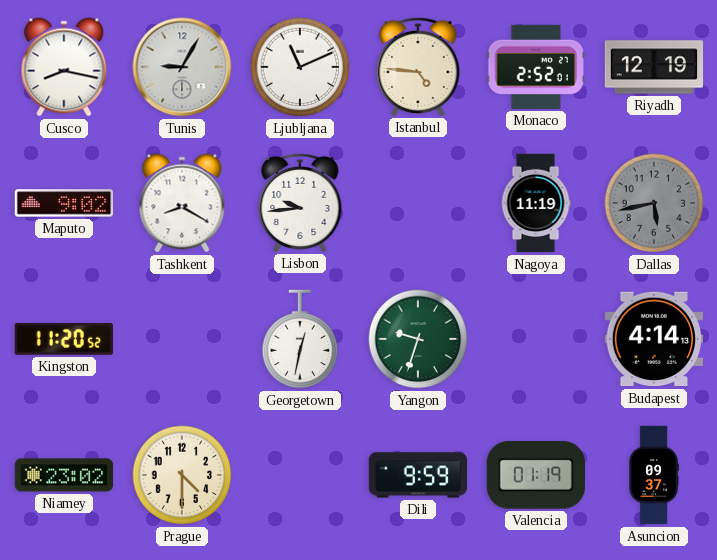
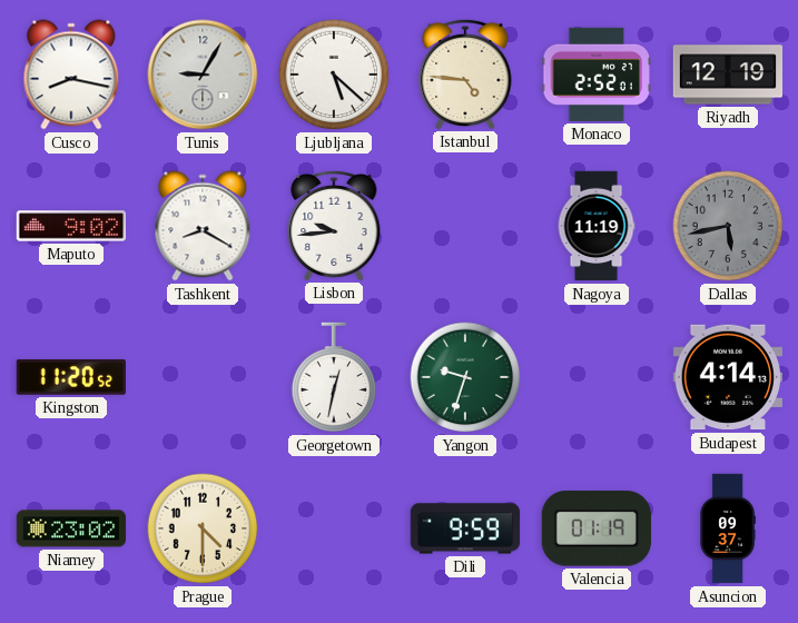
Ljubljana: 11:11 -> 5:22
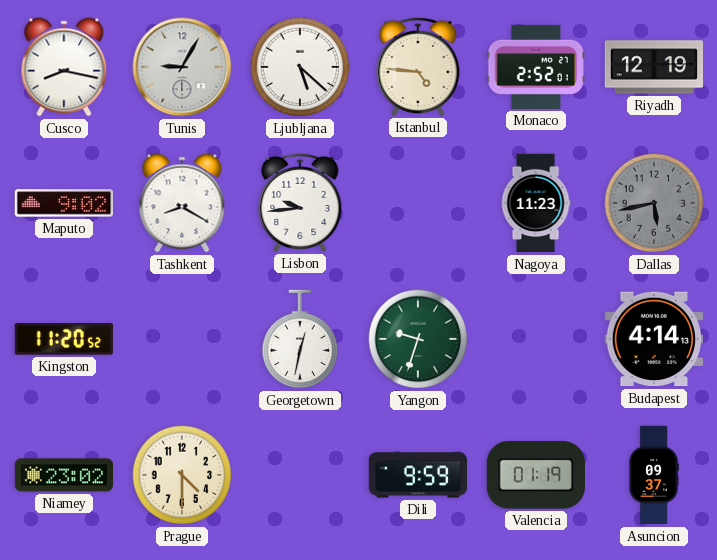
Nagoya: 11:19 -> 11:23
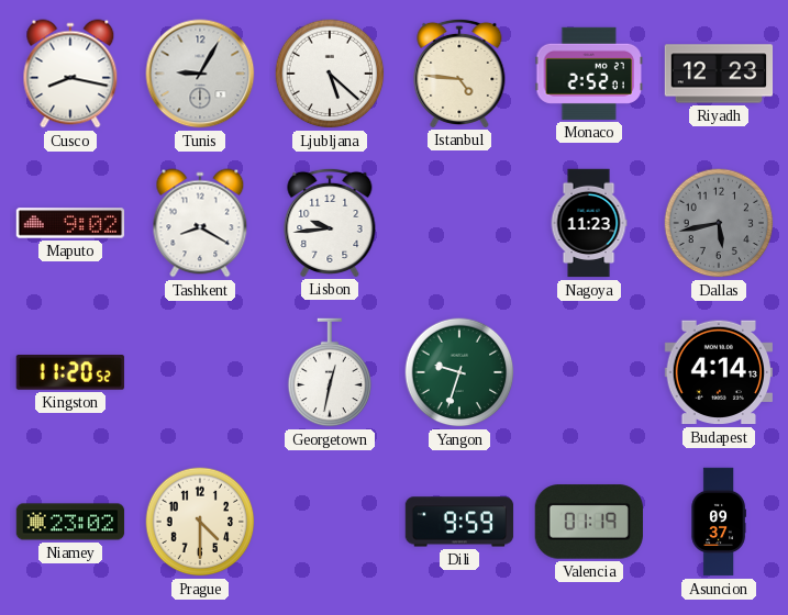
Riyadh: 12:19 -> 12:23
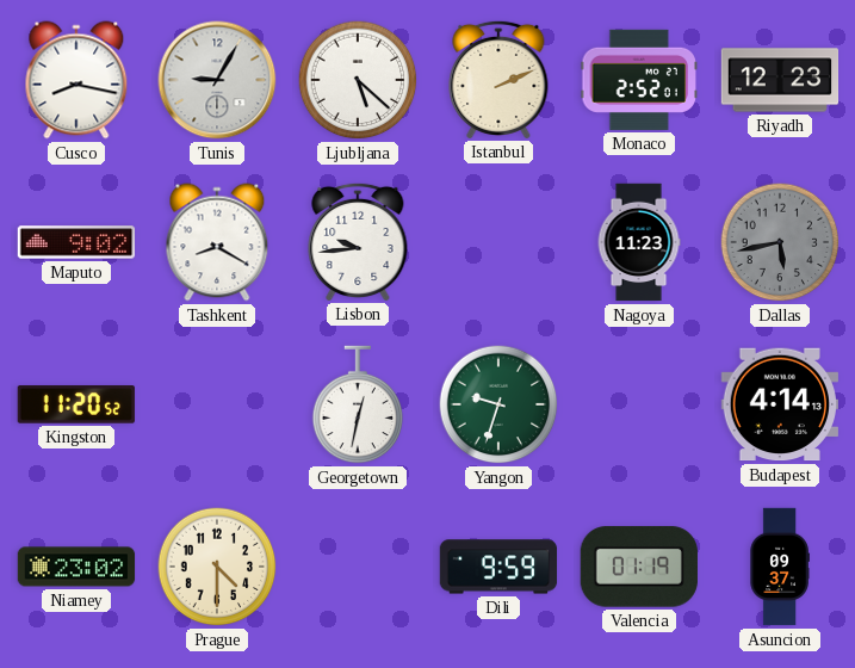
Istanbul: 4:46 -> 2:11
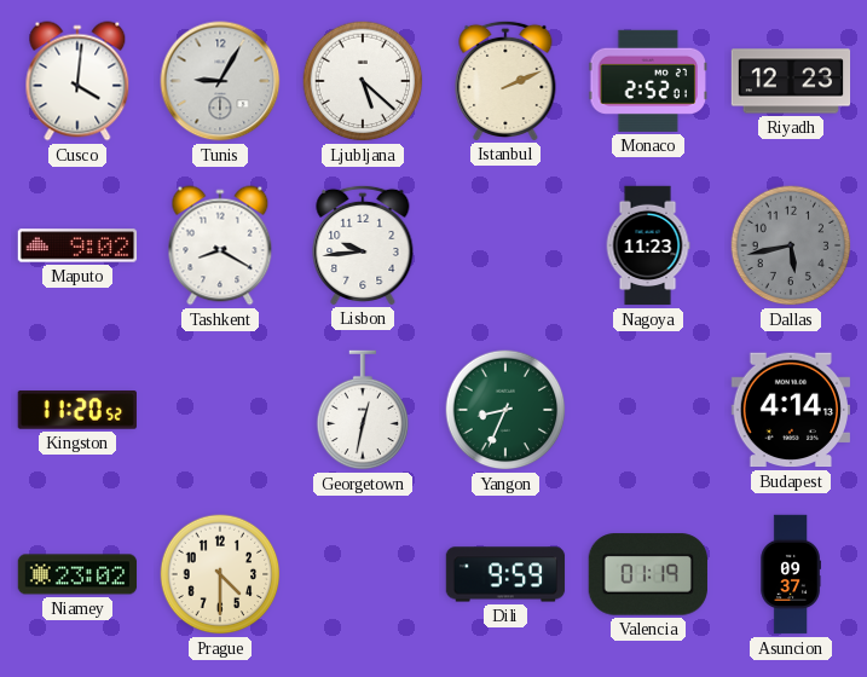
Cusco: 8:17 -> 4:01
Yangon: 9:33 -> 8:34
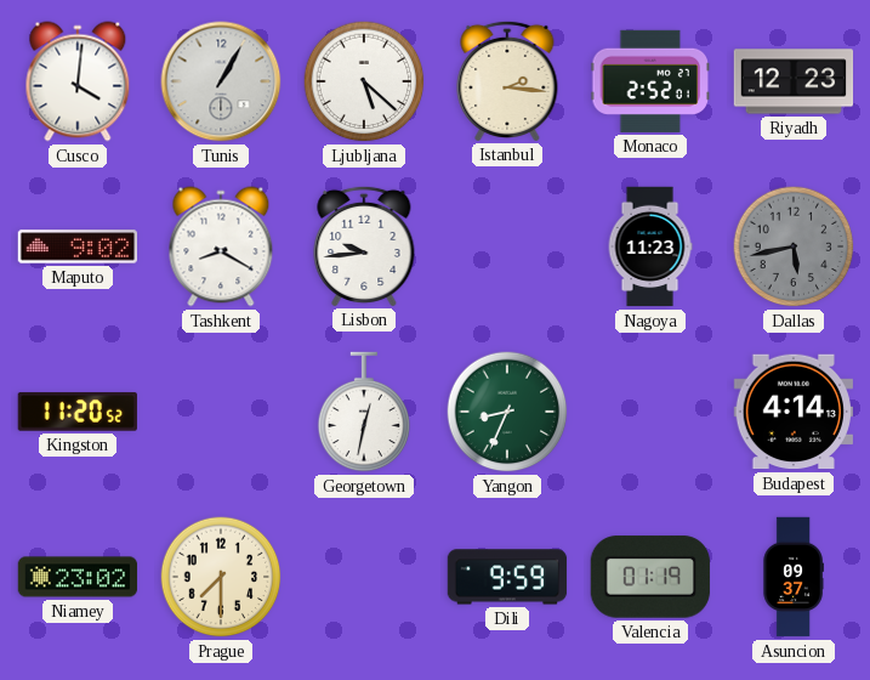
Tunis: 9:05 -> 1:05
Istanbul: 2:11 -> 2:16
Prague: 4:30 -> 7:30
